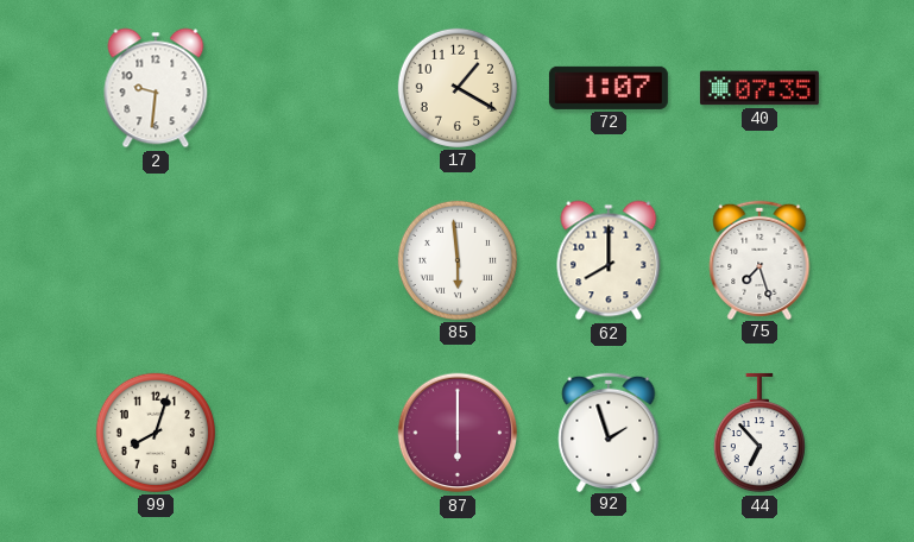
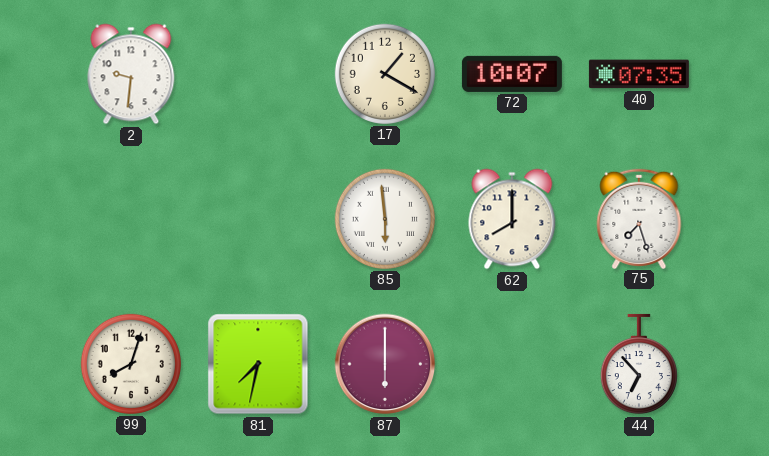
72: 1:07 -> 10:07
81: none -> 7:32
92: 1:57 -> none
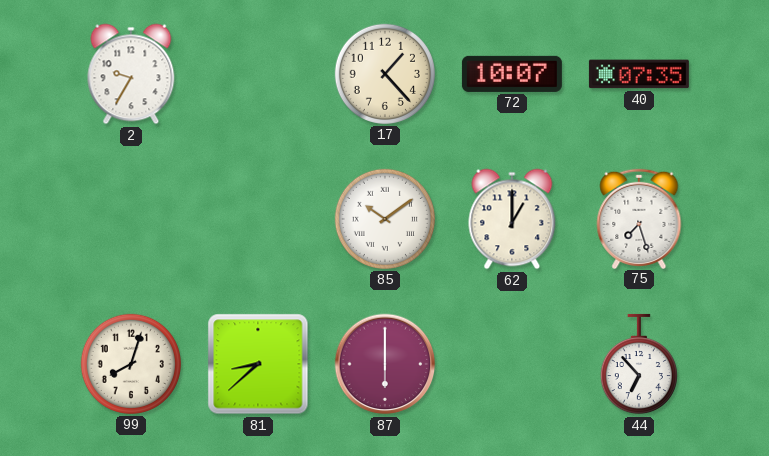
2: 9:31 -> 9:35
17: 1:20 -> 1:23
85: 5:59 -> 10:09
62: 8:00 -> 1:00
81: 7:32 -> 8:38
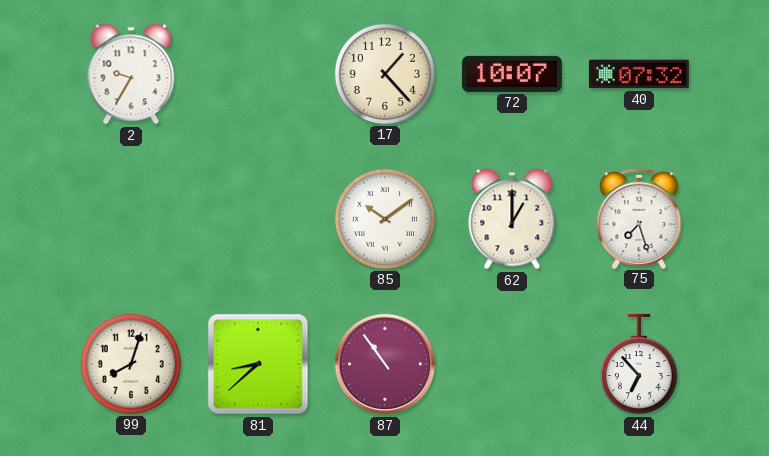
40: 07:35 -> 07:32
87: 6:00 -> 10:54
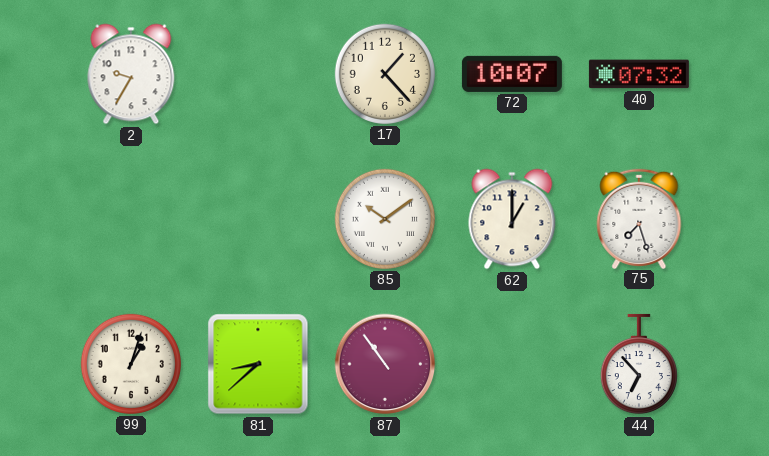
99: 8:03 -> 1:03
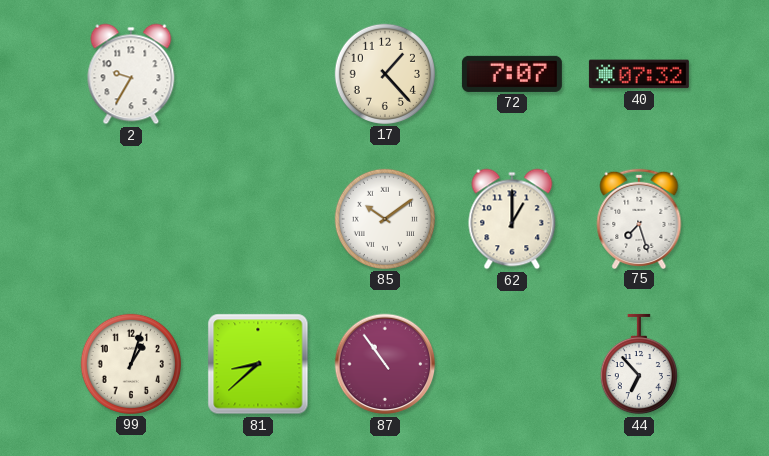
72: 10:07 -> 7:07
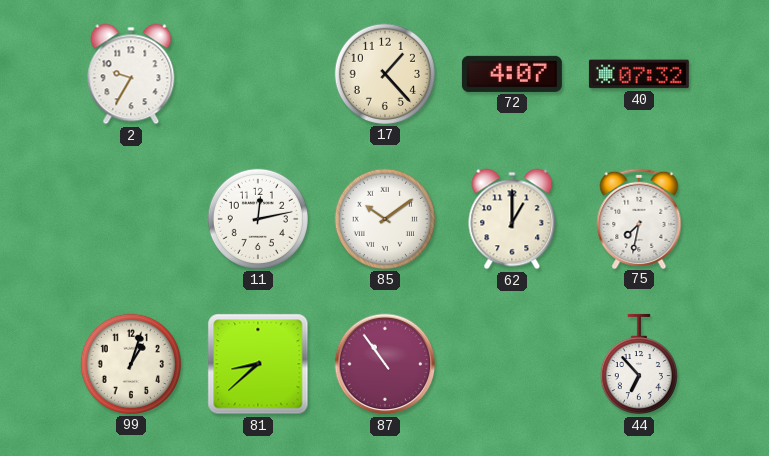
72: 7:07 -> 4:07
11: none -> 12:13
75: 7:27 -> 7:32
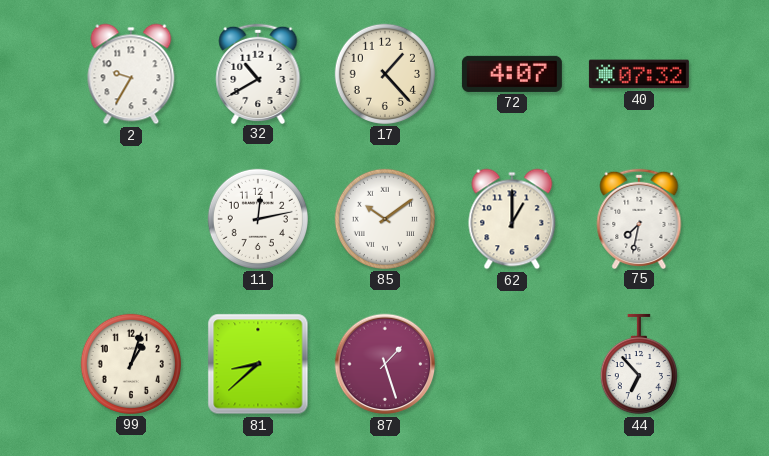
32: none -> 10:40
87: 10:54 -> 1:27
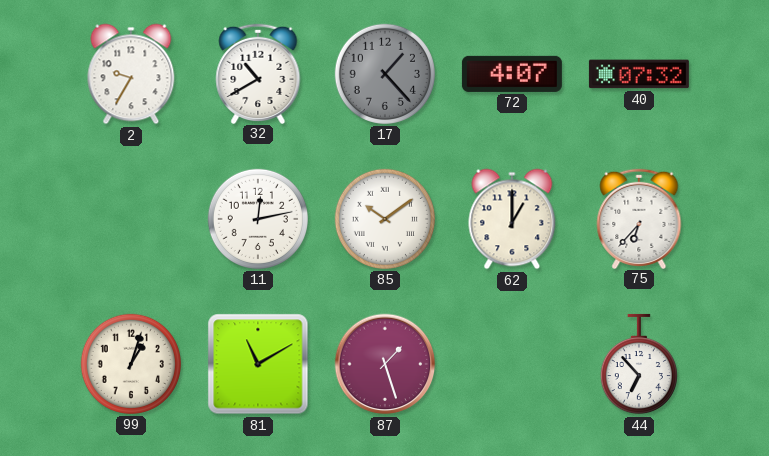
17 dial: cream -> grey
75: 7:32 -> 6:37
81: 8:38 -> 11:10
